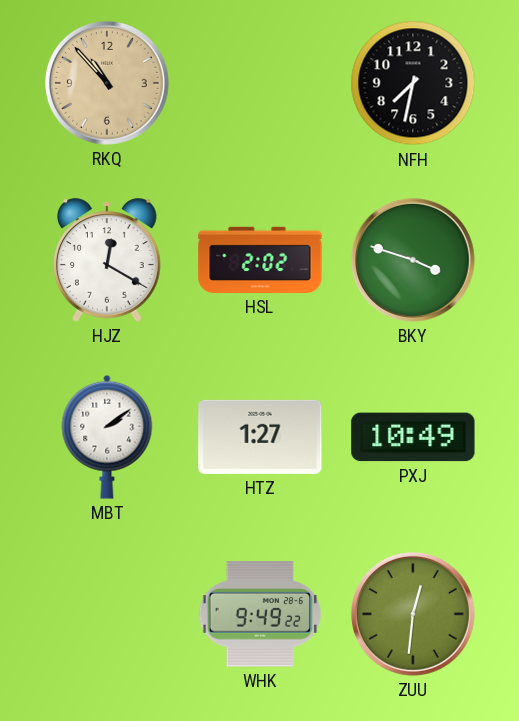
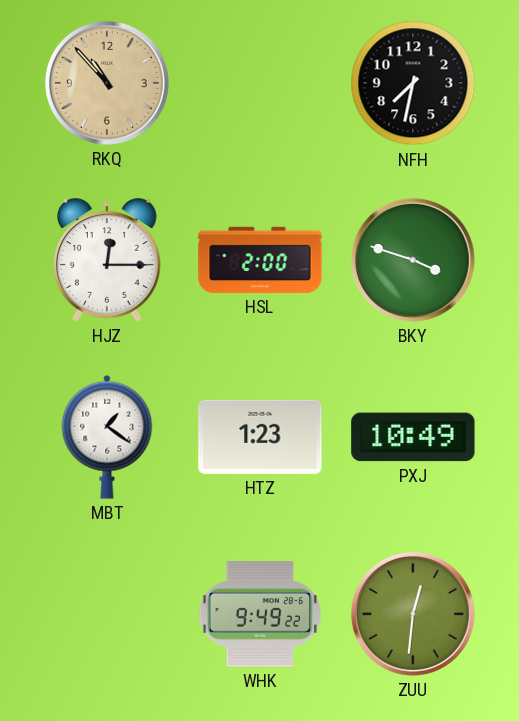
HJZ: 12:20 -> 12:15
HSL: 2:02 -> 2:00
MBT: 2:09 -> 1:21
HTZ: 1:27 -> 1:23
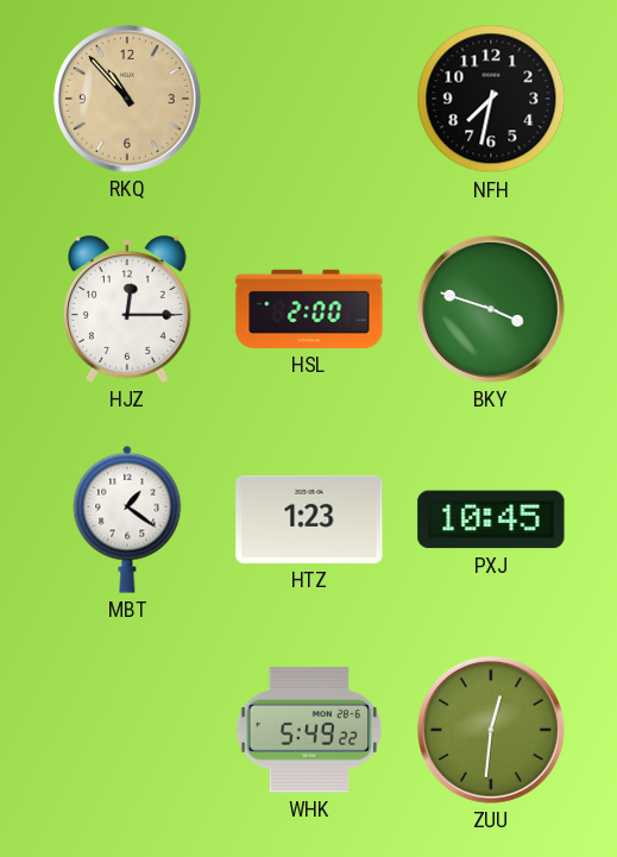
PXJ: 10:49 -> 10:45
WHK: 9:49 -> 5:49
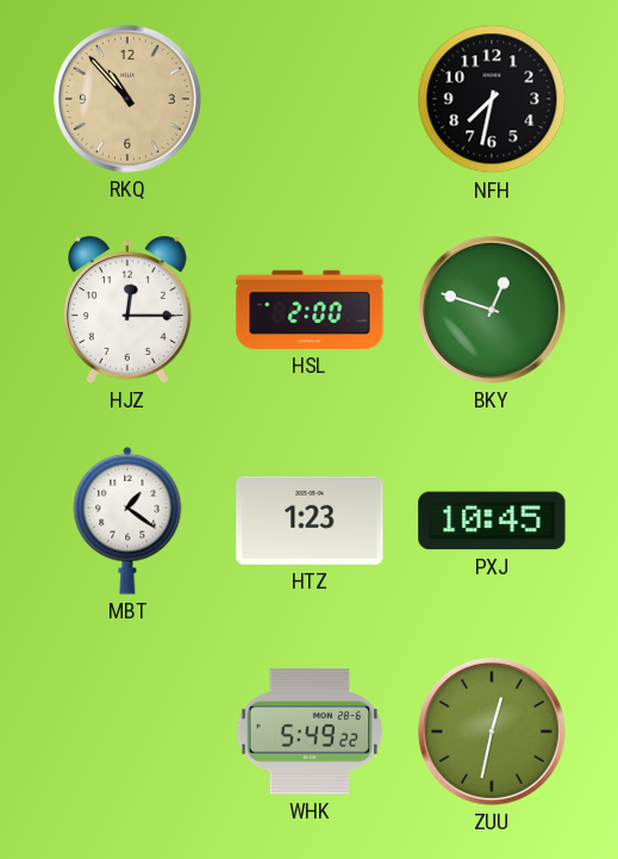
BKY: 3:48 -> 12:48
ZUU: 12:31 -> 12:32
